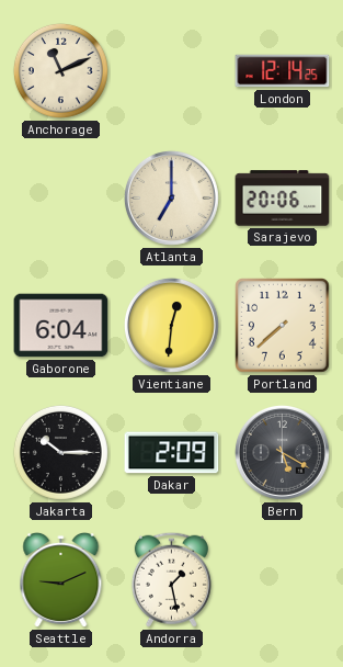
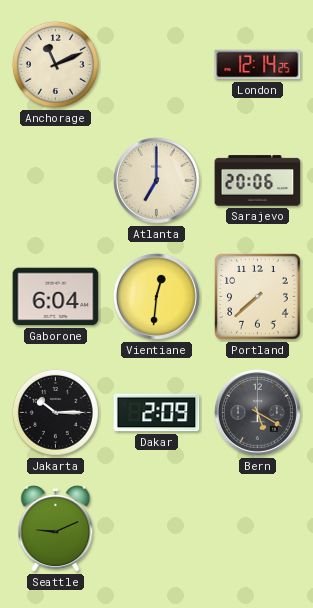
Andorra: 1:28 -> none
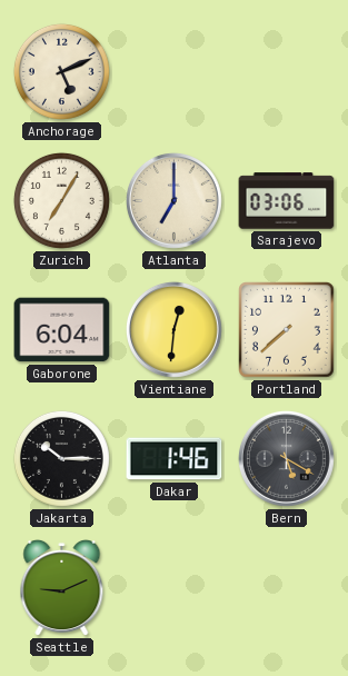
Anchorage: 11:11 -> 5:11
London: 12:14 -> none
Zurich: none -> 7:05
Sarajevo: 20:06 -> 03:06
Dakar: 2:09 -> 1:46
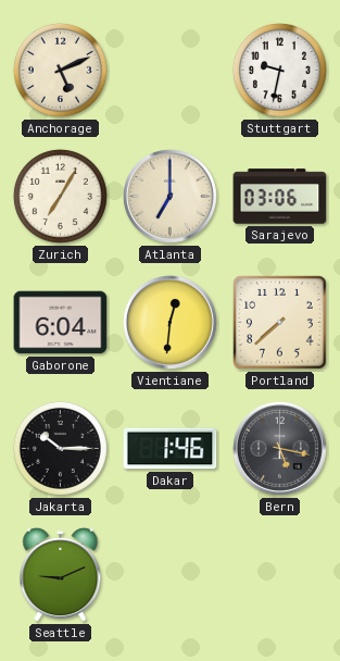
Stuttgart: none -> 9:32
Bern: 5:20 -> 5:17
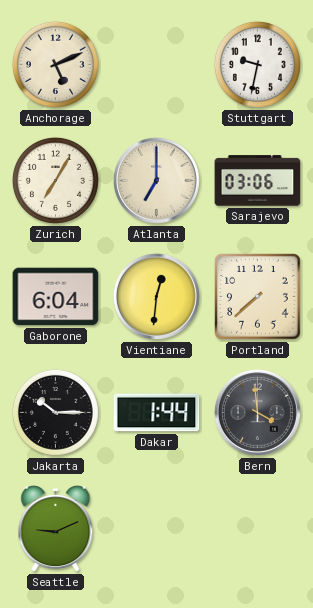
Dakar: 1:46 -> 1:44
Bern: 5:17 -> 3:59
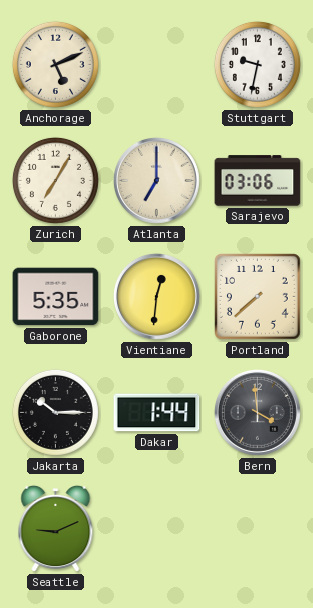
Gaborone: 6:04 -> 5:35
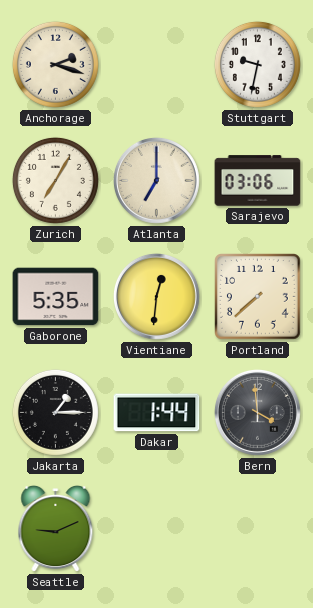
Anchorage: 5:11 -> 2:18
Jakarta: 10:15 -> 1:15
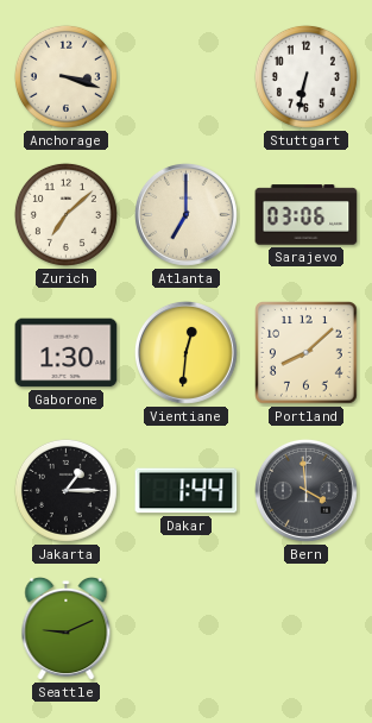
Anchorage: 2:18 -> 3:18
Stuttgart: 9:32 -> 6:32
Zurich: 7:05 -> 7:08
Gaborone: 5:35 -> 1:30
Portland: 7:38 -> 8:08
